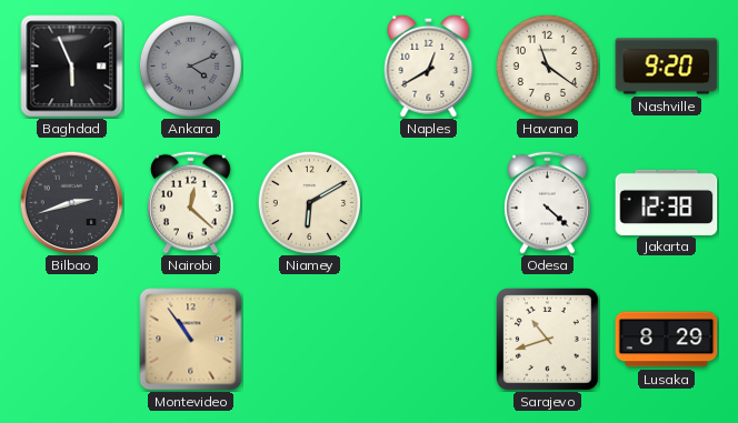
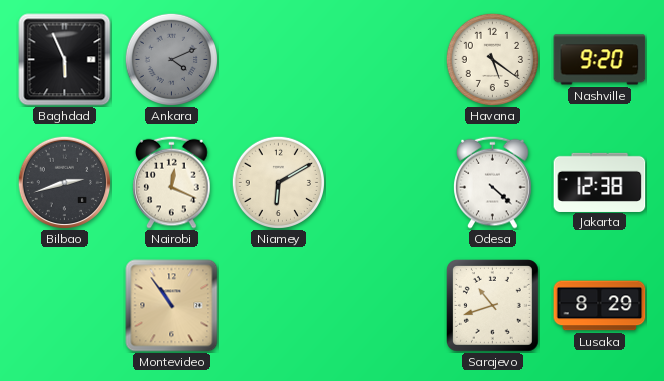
Naples: 12:40 -> none
Havana: 11:21 -> 5:21
Nairobi: 12:22 -> 12:19
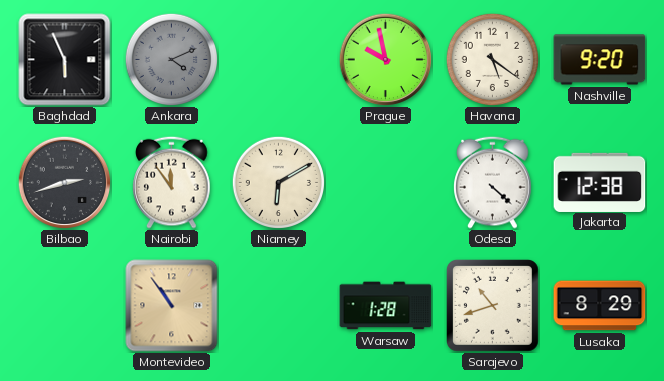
Prague: none -> 9:58
Nairobi: 12:19 -> 11:54
Warsaw: none -> 1:28
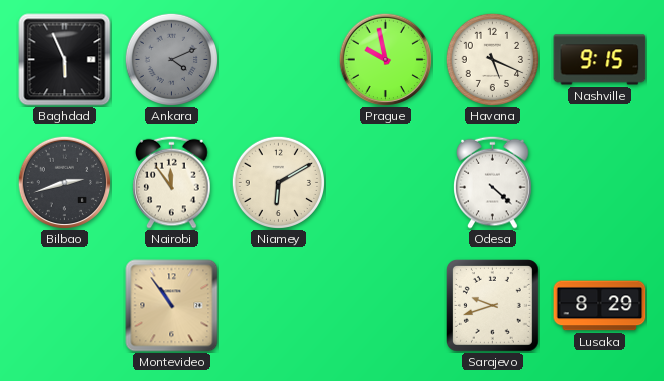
Havana: 5:21 -> 5:19
Nashville: 9:20 -> 9:15
Jakarta: 12:38 -> none
Warsaw: 1:28 -> none
Sarajevo: 10:42 -> 9:42
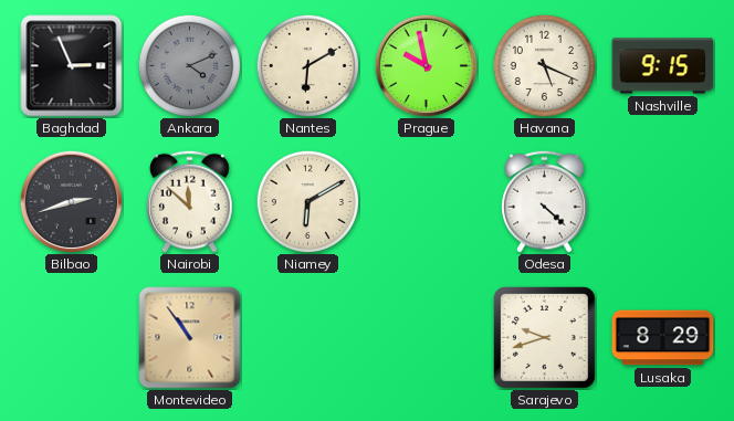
Baghdad: 5:56 -> 2:56
Nantes: none -> 6:10
Nairobi: 11:54 -> 11:52
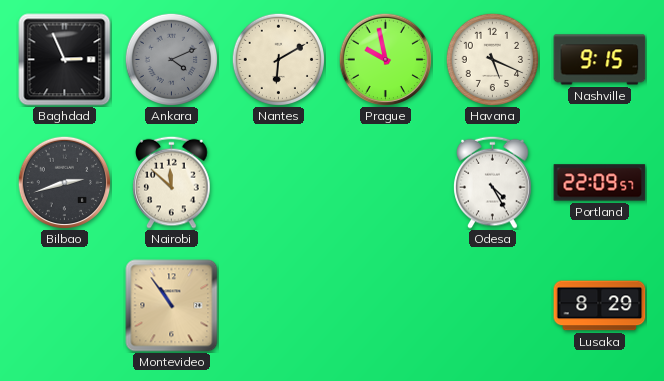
Niamey: 6:10 -> none
Odesa: 4:22 -> 4:25
Portland: none -> 22:09
Sarajevo: 9:42 -> none
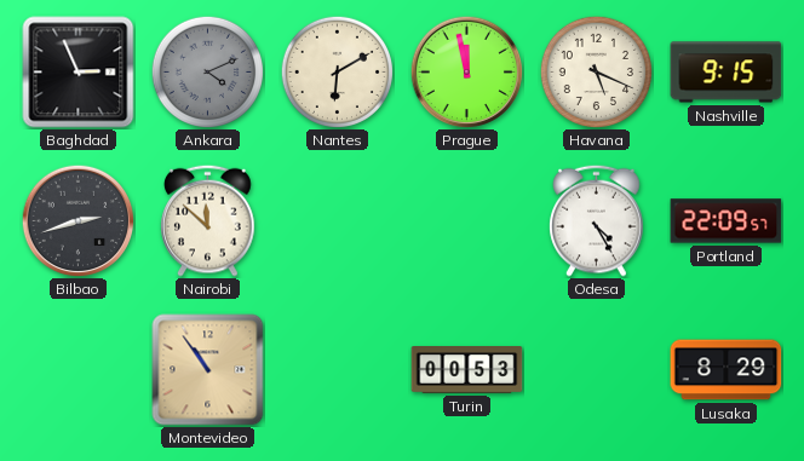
Prague: 9:58 -> 11:58
Turin: none -> 00:53
